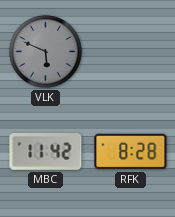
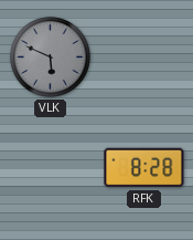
MBC: 11:42 -> none
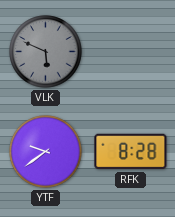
YTF: none -> 9:39
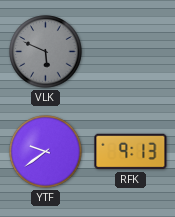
RFK: 8:28 -> 9:13
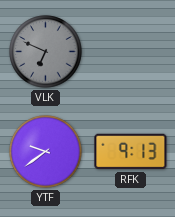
VLK: 5:49 -> 6:49
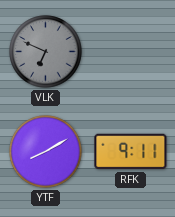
YTF: 9:39 -> 8:10
RFK: 9:13 -> 9:11
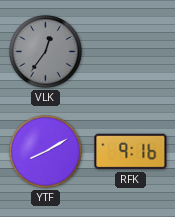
VLK: 6:49 -> 12:36
RFK: 9:11 -> 9:16
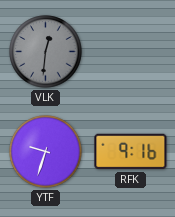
VLK: 12:36 -> 12:31
YTF: 8:10 -> 9:33
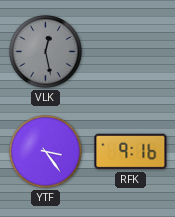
VLK: 12:31 -> 12:28
YTF: 9:33 -> 3:24
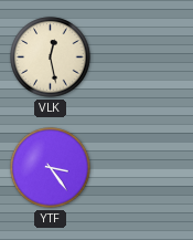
VLK dial: grey -> cream
RFK: 9:16 -> none
